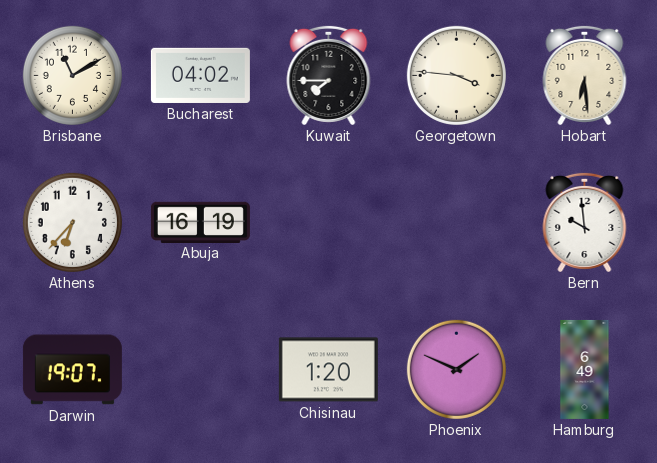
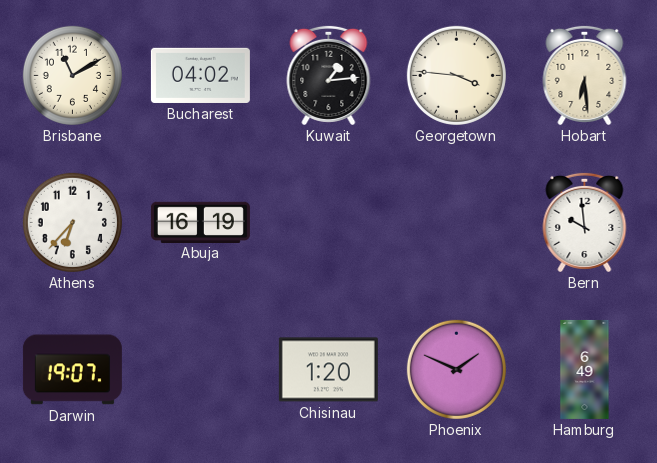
Kuwait: 7:45 -> 1:14
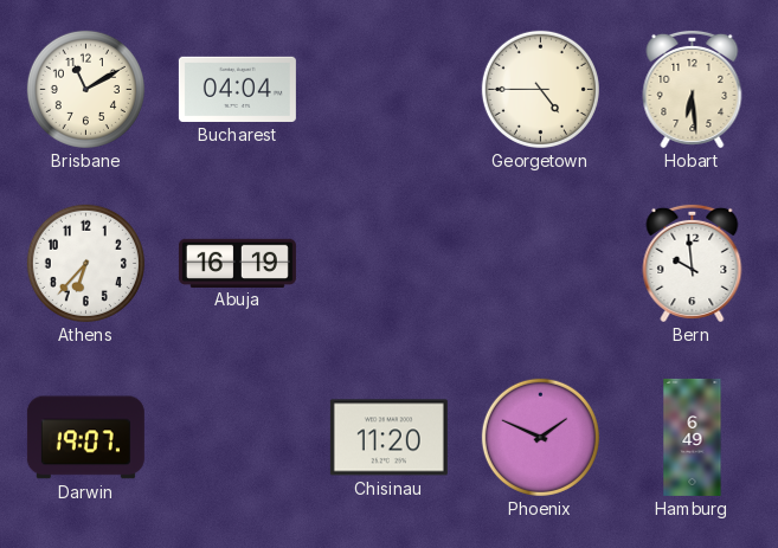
Bucharest: 04:02 -> 04:04
Kuwait: 1:14 -> none
Georgetown: 3:46 -> 4:45
Chisinau: 1:20 -> 11:20
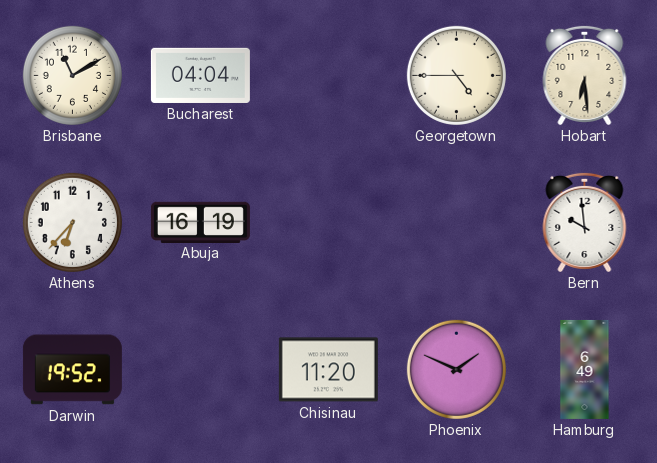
Darwin: 19:07 -> 19:52
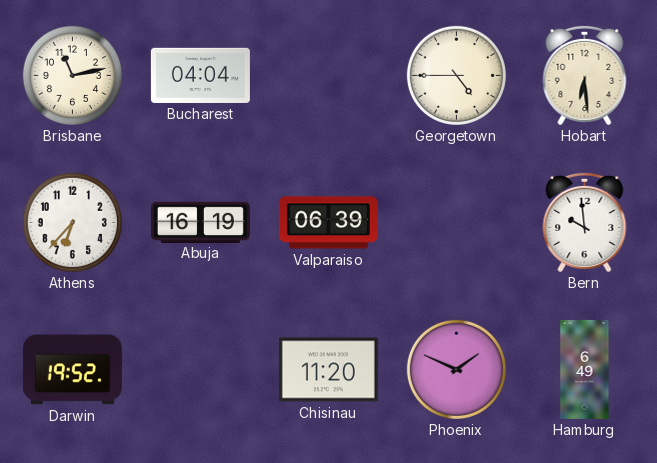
Brisbane: 11:10 -> 11:13
Valparaiso: none -> 06:39
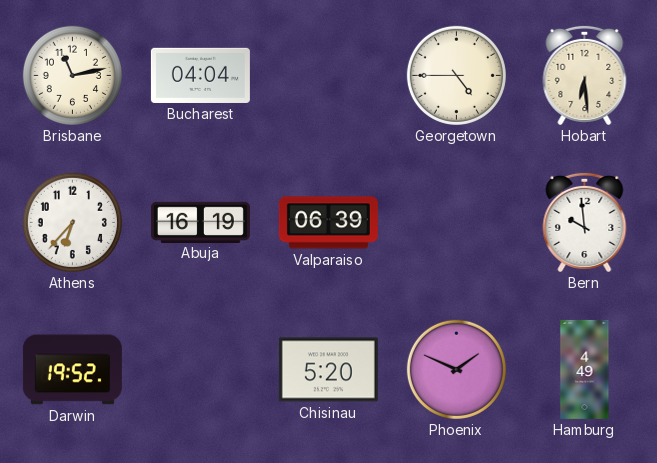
Chisinau: 11:20 -> 5:20
Hamburg: 6:49 -> 4:49
